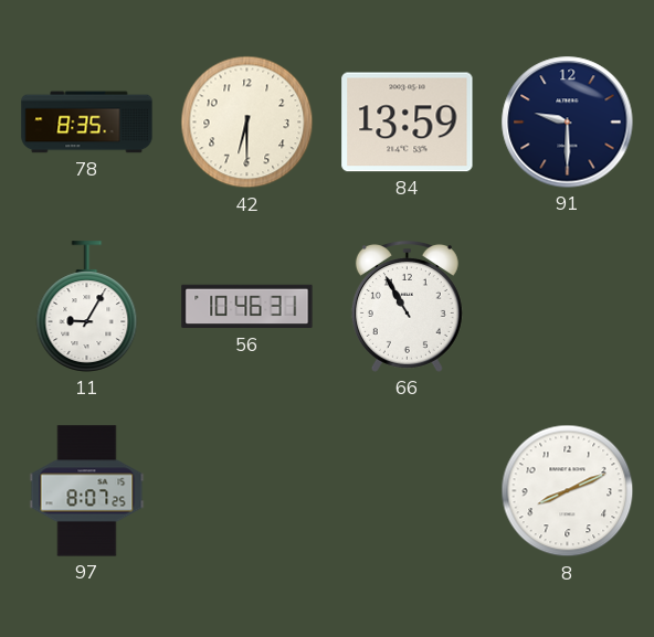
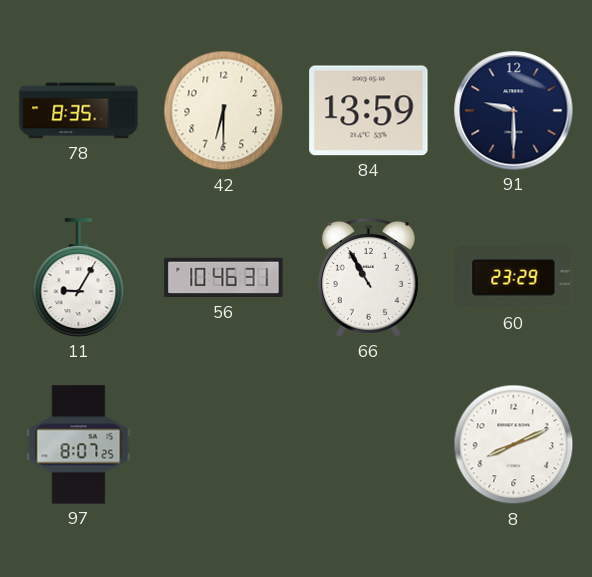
60: none -> 23:29
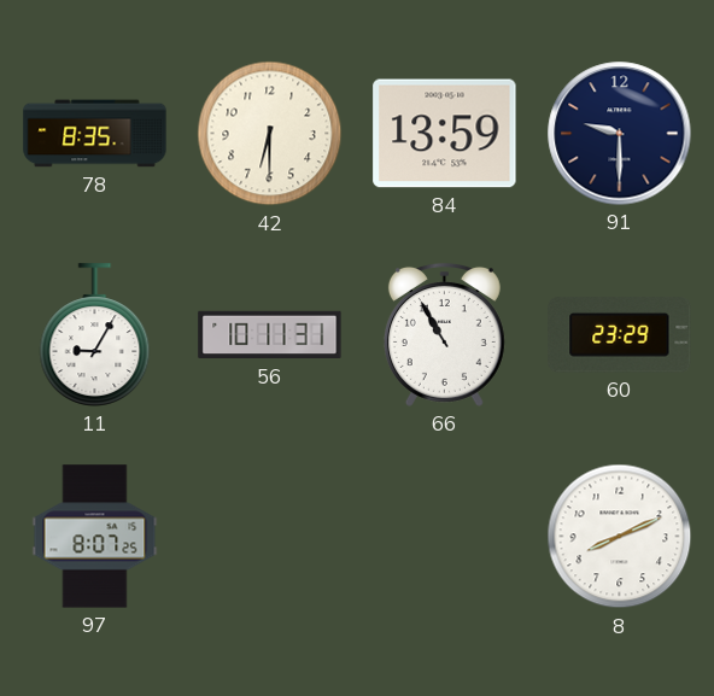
56: 10:46 -> 10:11
